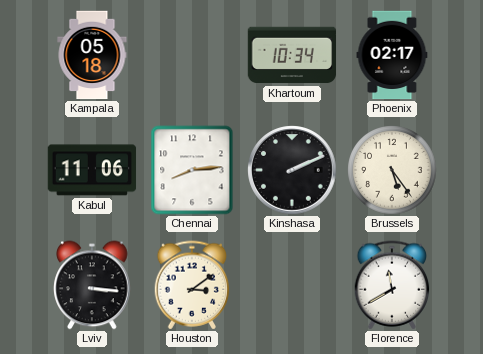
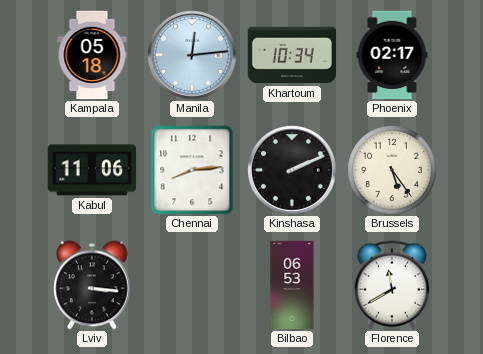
Manila: none -> 12:14
Houston: 3:09 -> none
Bilbao: none -> 06:53
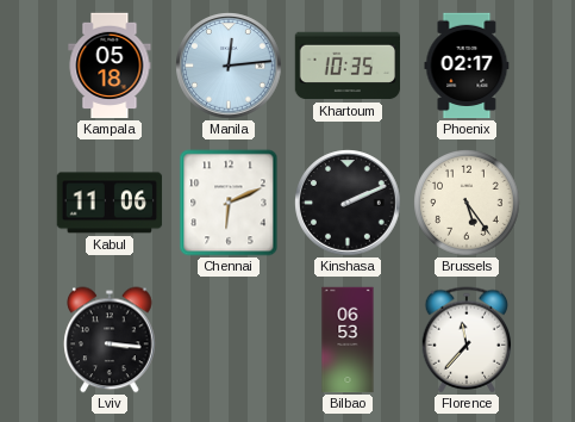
Khartoum: 10:34 -> 10:35
Chennai: 8:14 -> 6:11
Florence: 11:40 -> 11:37
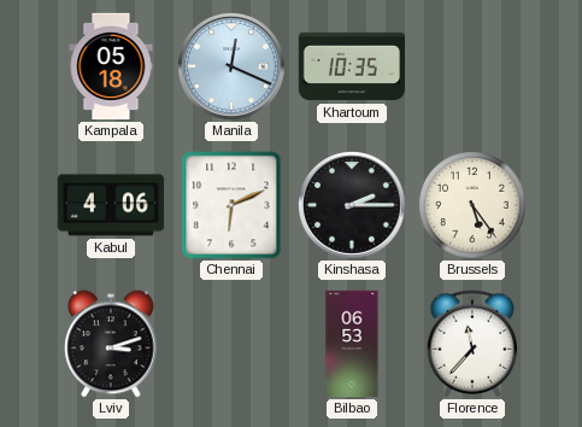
Manila: 12:14 -> 12:19
Phoenix: 02:17 -> none
Kabul: 11:06 -> 4:06
Kinshasa: 2:11 -> 2:15
Lviv: 3:16 -> 3:12
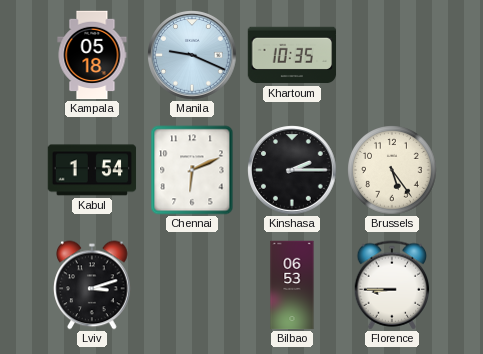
Manila: 12:19 -> 9:19
Kabul: 4:06 -> 1:54
Florence: 11:37 -> 8:45
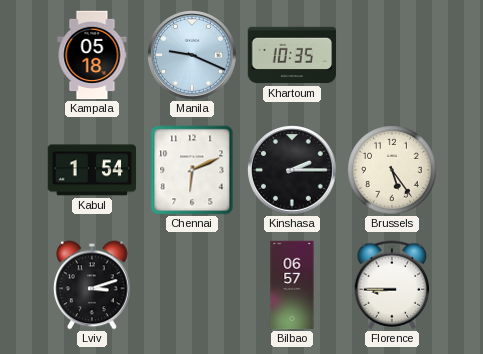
Bilbao: 06:53 -> 06:57
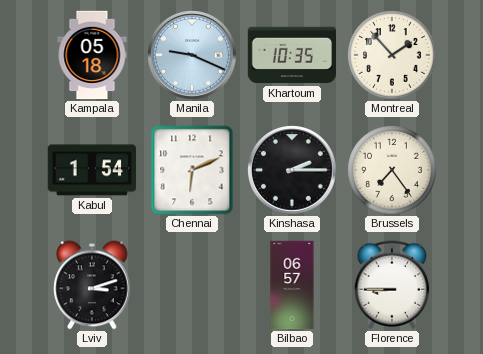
Montreal: none -> 1:53
Brussels: 5:24 -> 7:24
